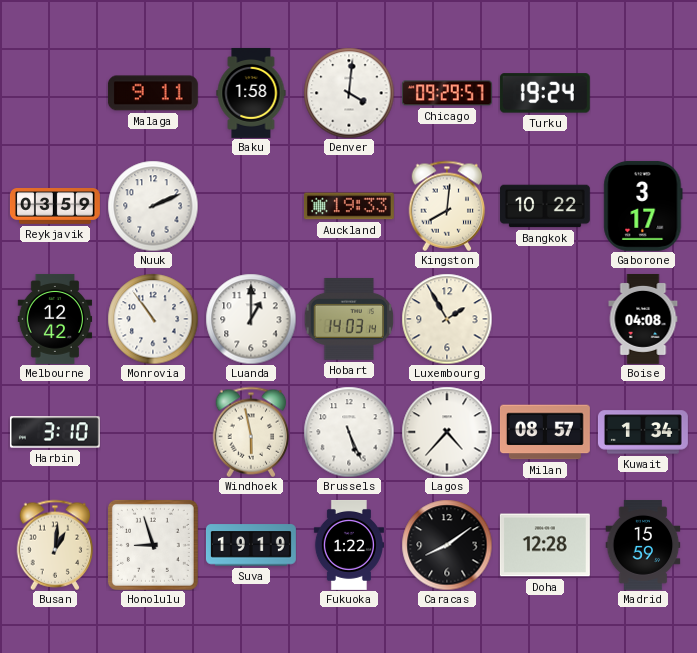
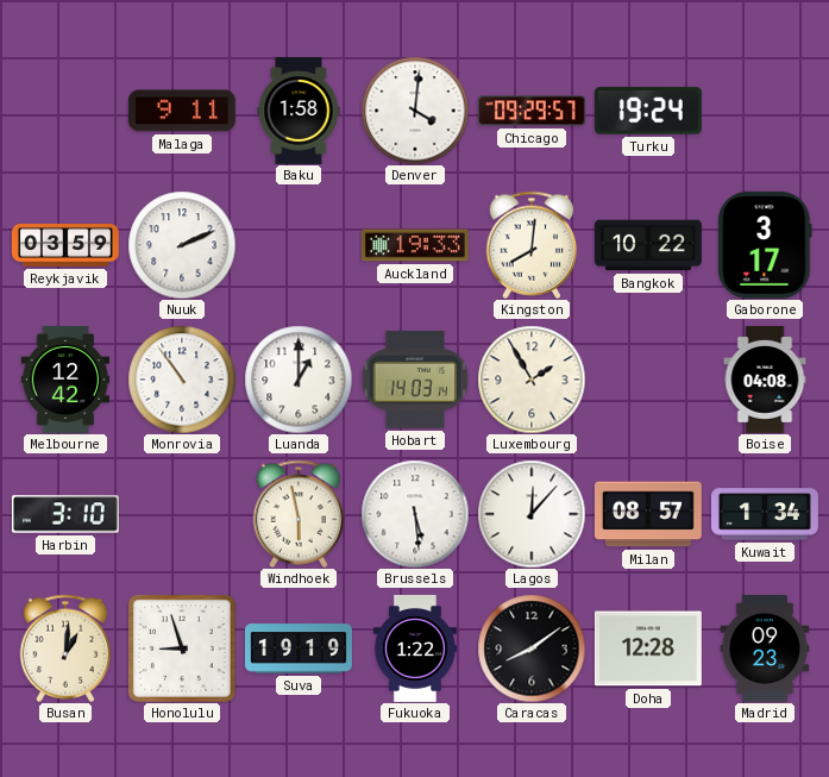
Brussels: 5:26 -> 5:29
Lagos: 4:37 -> 12:07
Madrid: 15:59 -> 09:23
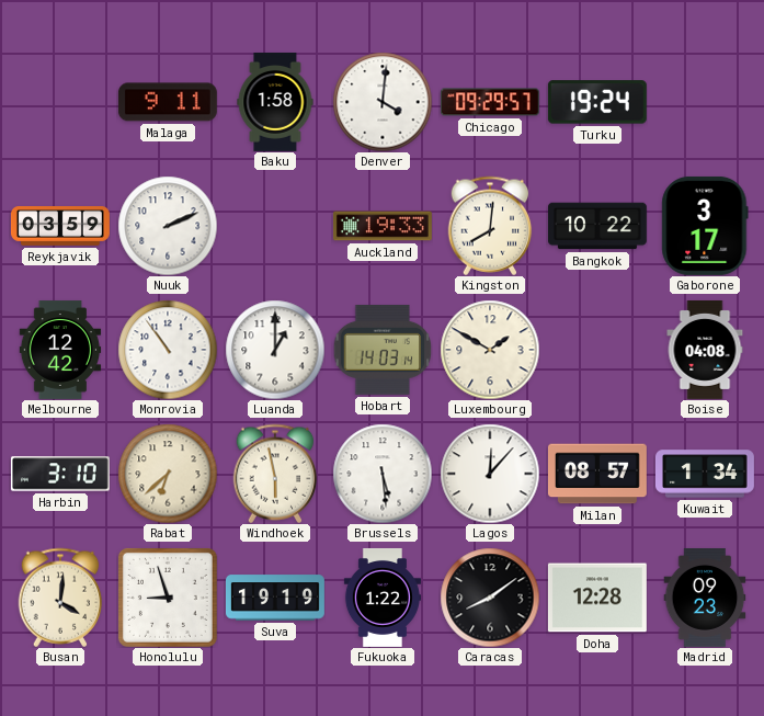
Luxembourg: 1:55 -> 1:50
Rabat: none -> 6:38
Busan: 1:01 -> 4:01
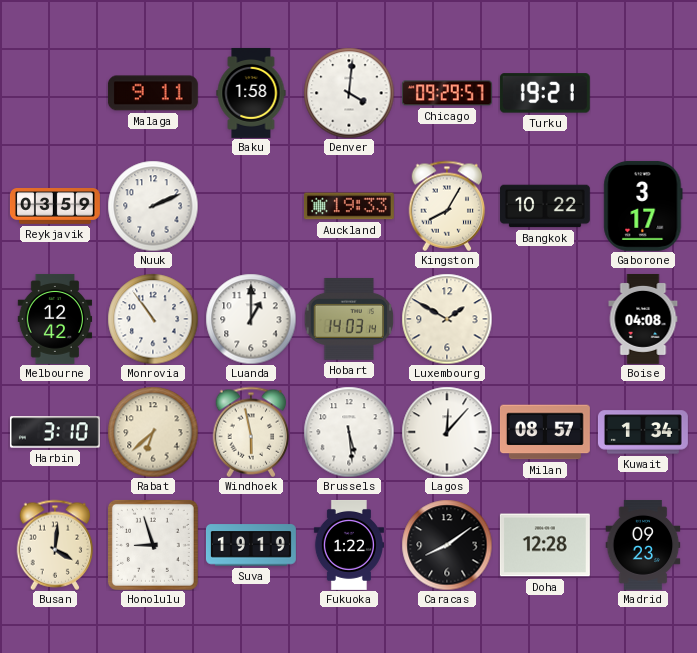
Turku: 19:24 -> 19:21
Kingston: 8:01 -> 8:05
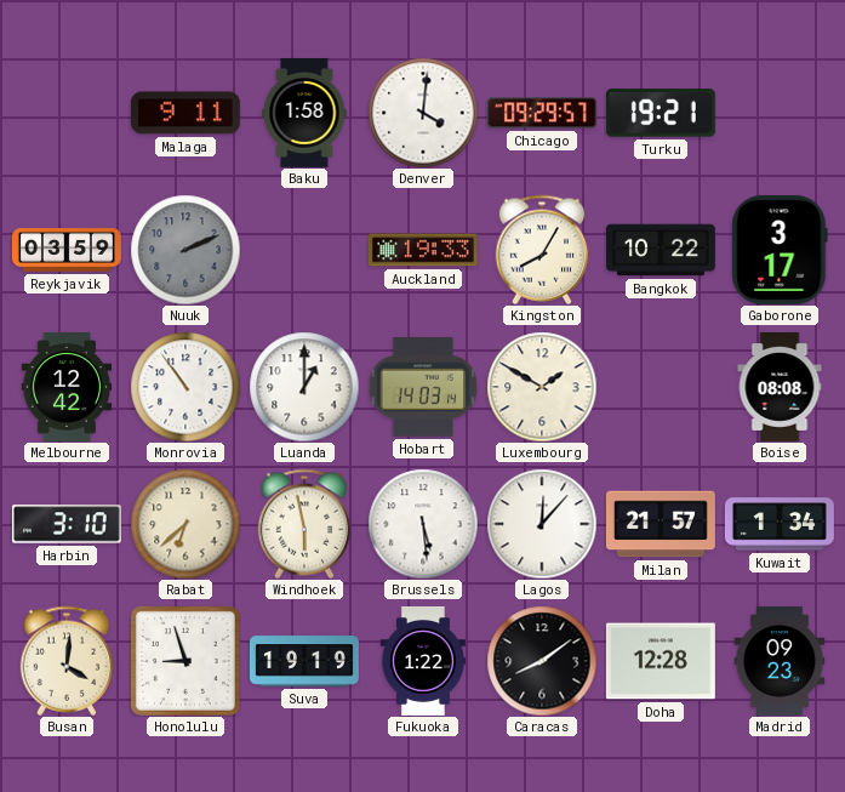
Nuuk dial: white -> grey
Boise: 04:08 -> 08:08
Milan: 08:57 -> 21:57
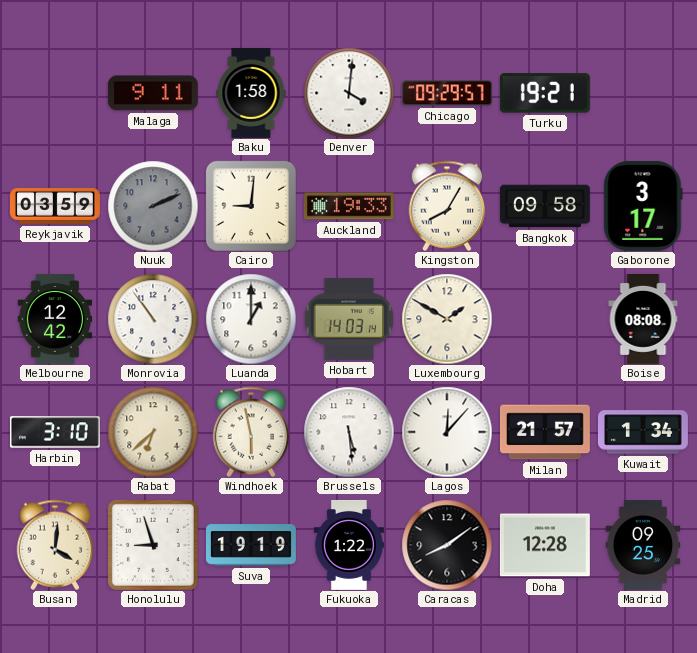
Cairo: none -> 9:01
Bangkok: 10:22 -> 09:58
Madrid: 09:23 -> 09:25
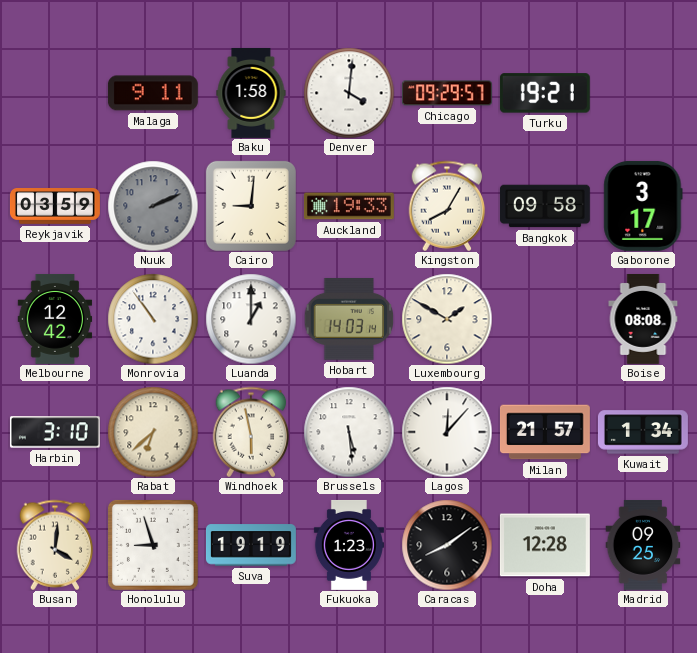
Fukuoka: 1:22 -> 1:23
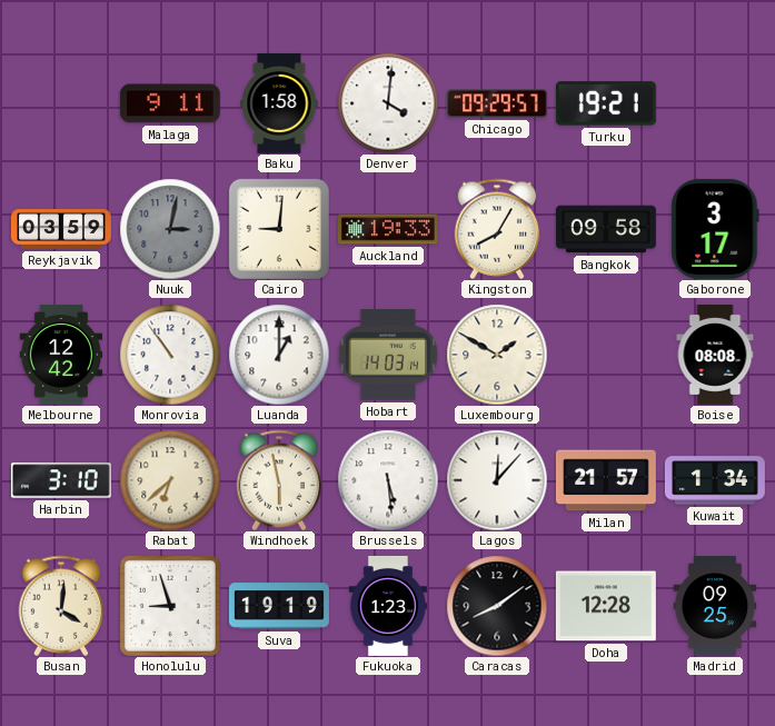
Nuuk: 2:11 -> 3:02
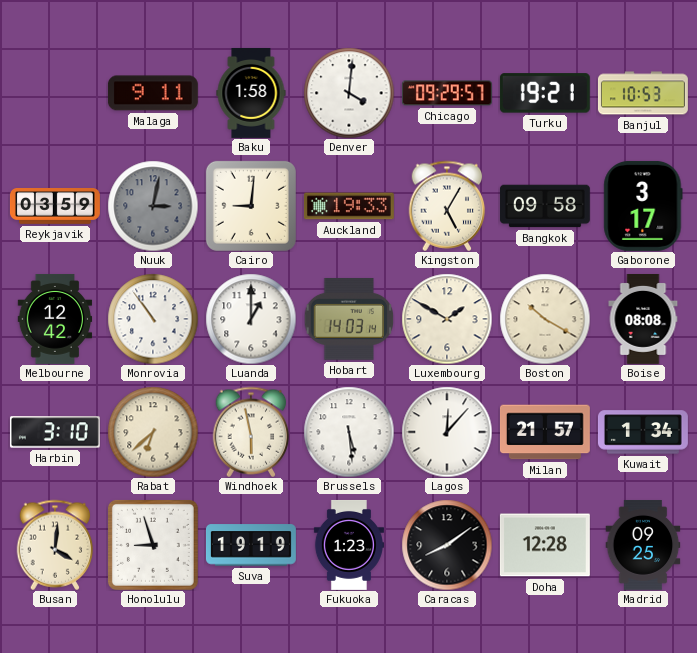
Banjul: none -> 10:53
Kingston: 8:05 -> 5:05
Boston: none -> 10:20
